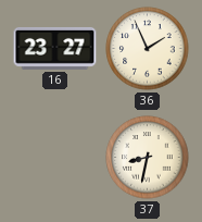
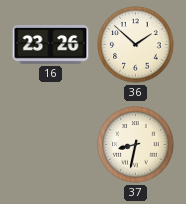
16: 23:27 -> 23:26
36: 1:56 -> 1:52
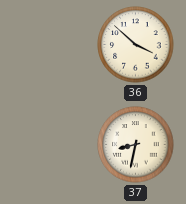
16: 23:26 -> none
36: 1:52 -> 3:52
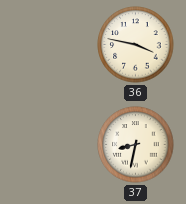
36: 3:52 -> 3:47
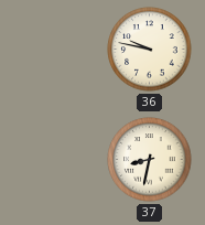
36: 3:47 -> 9:47
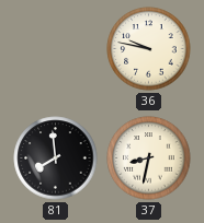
81: none -> 7:59
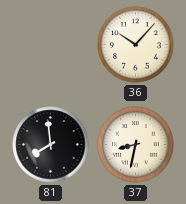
36: 9:47 -> 10:07
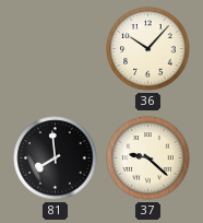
37: 8:32 -> 9:22
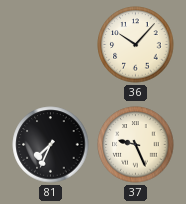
81: 7:59 -> 7:34
37: 9:22 -> 9:26
